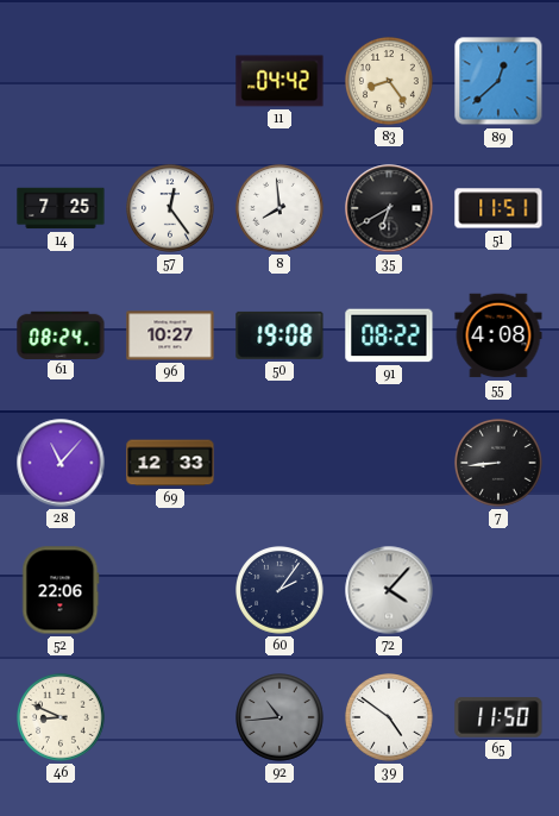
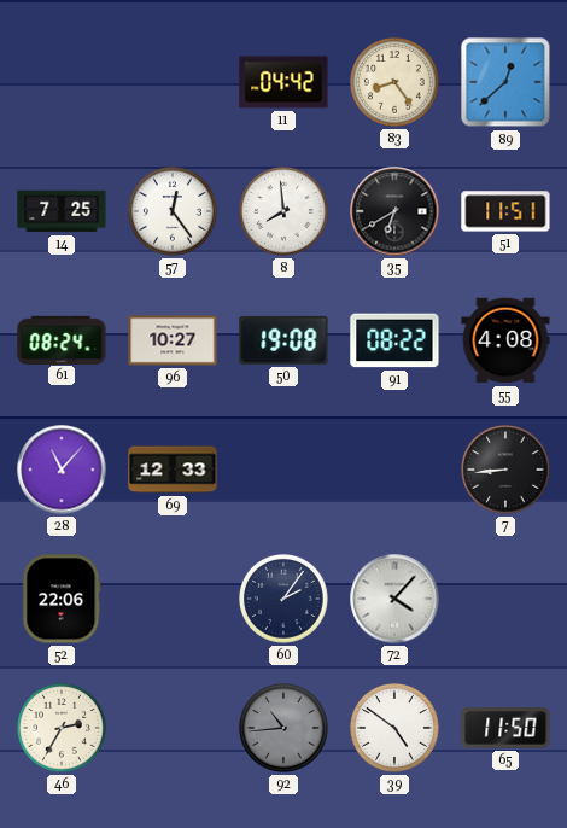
46: 8:49 -> 2:35
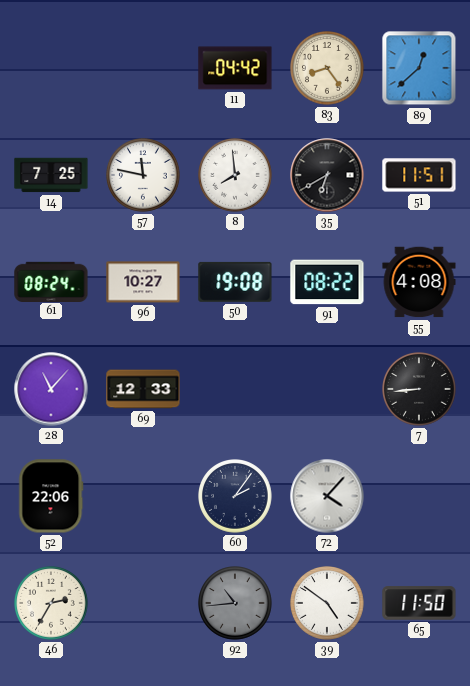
57: 12:24 -> 11:47
